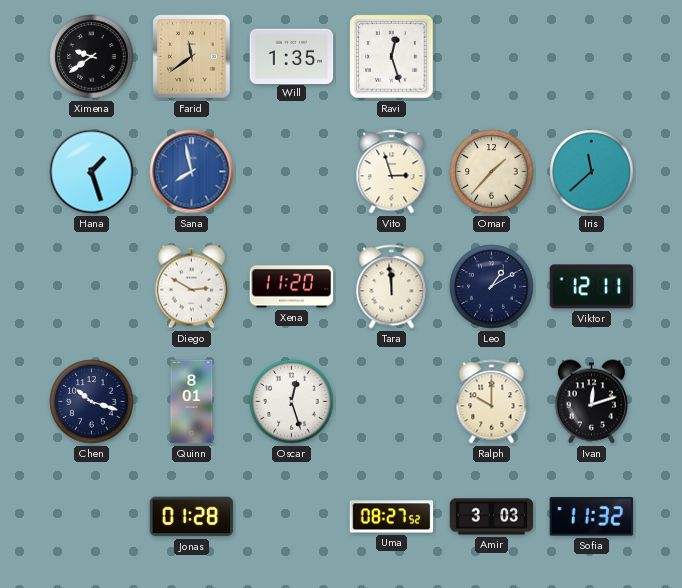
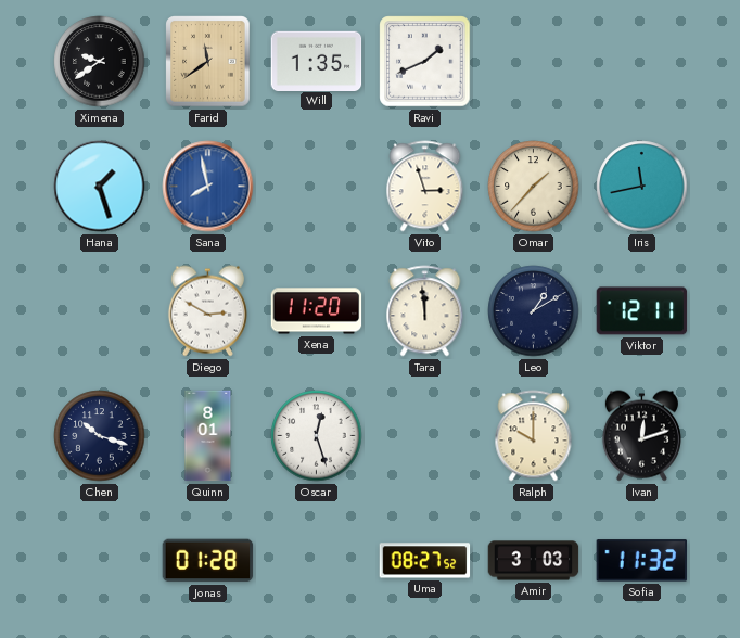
Ravi: 12:27 -> 1:41
Iris: 11:38 -> 11:43
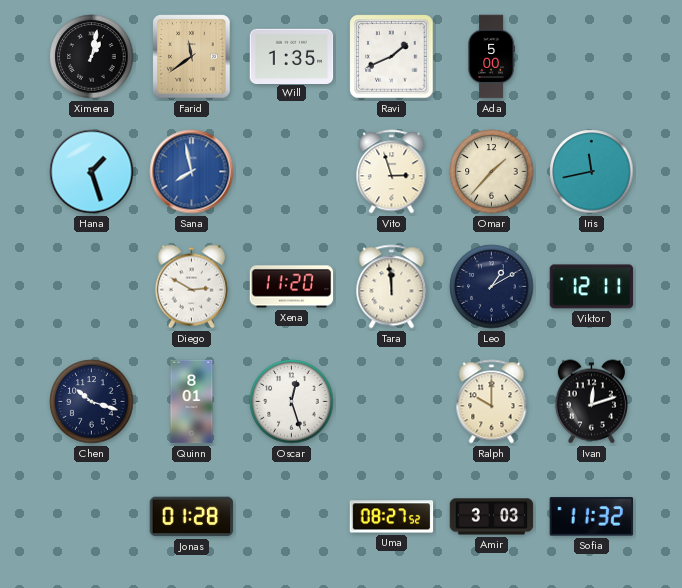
Ximena: 9:39 -> 1:02
Ada: none -> 5:00
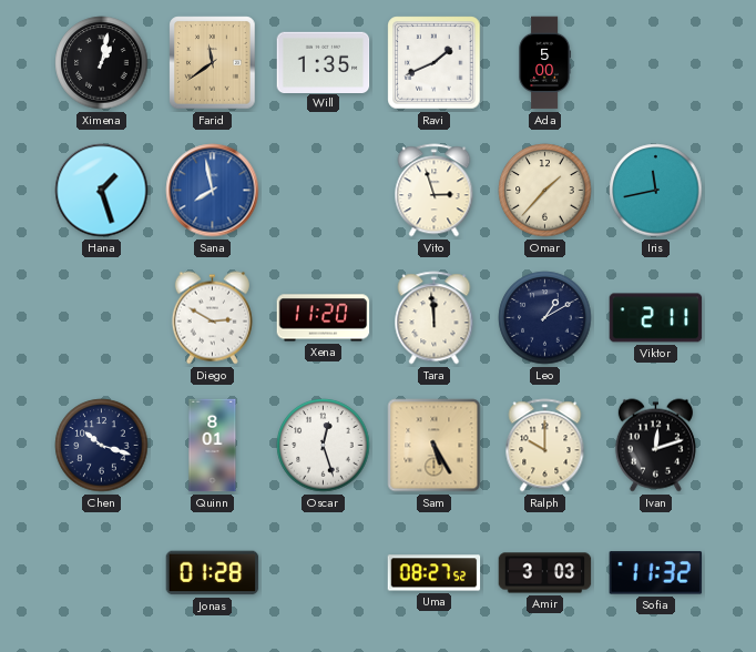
Viktor: 12:11 -> 2:11
Sam: none -> 5:25
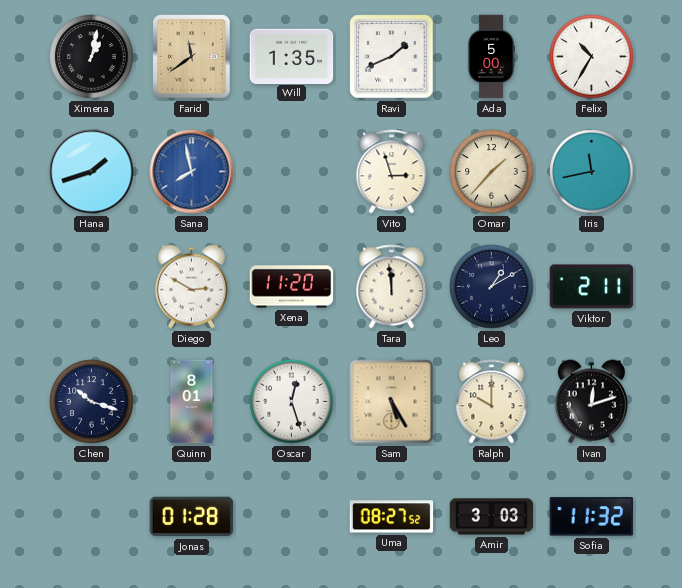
Felix: none -> 10:35
Hana: 1:27 -> 1:42
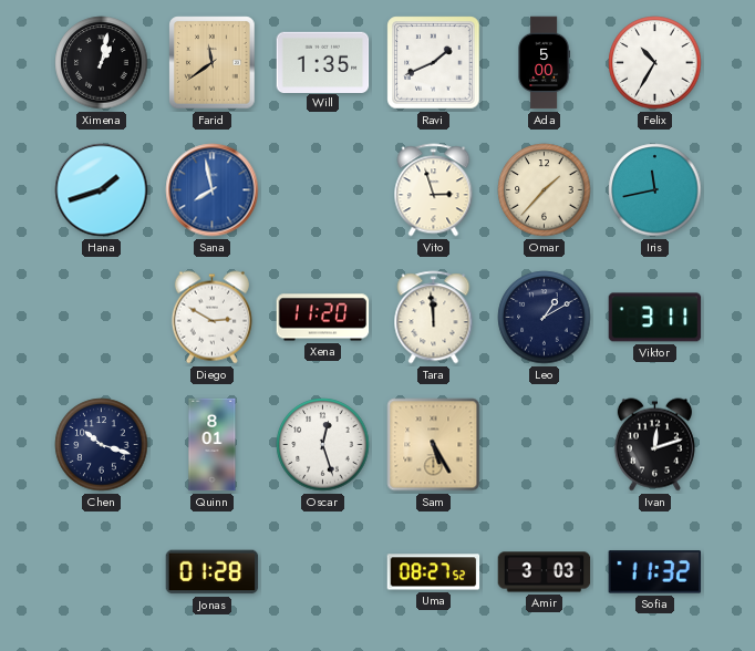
Viktor: 2:11 -> 3:11
Ralph: 10:00 -> none
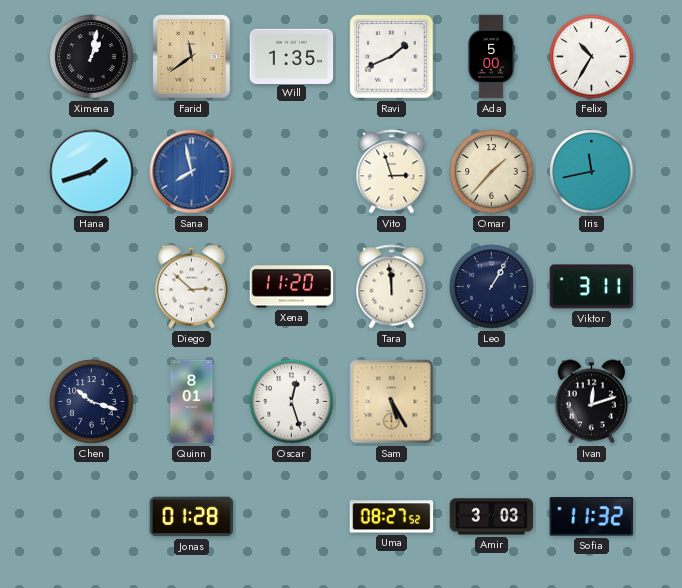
Diego: 2:50 -> 2:52
Leo: 1:10 -> 1:05
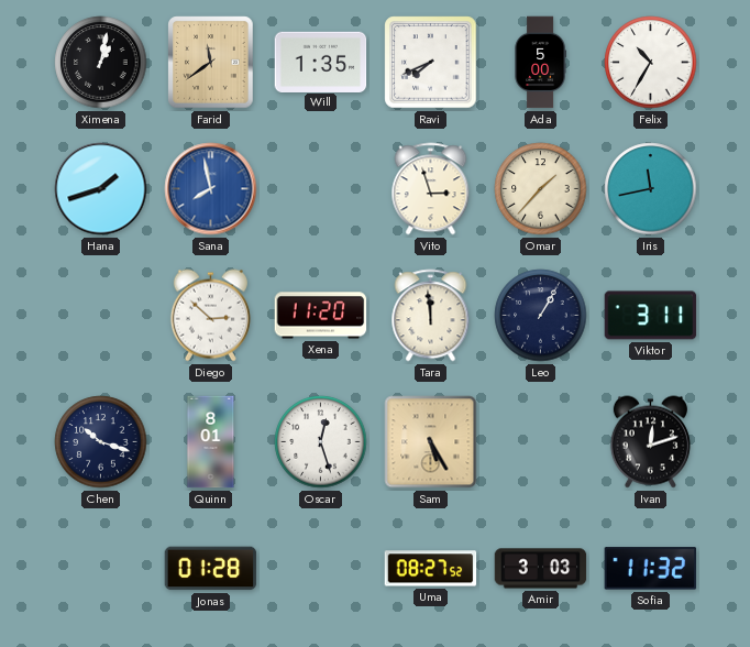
Ravi: 1:41 -> 7:41
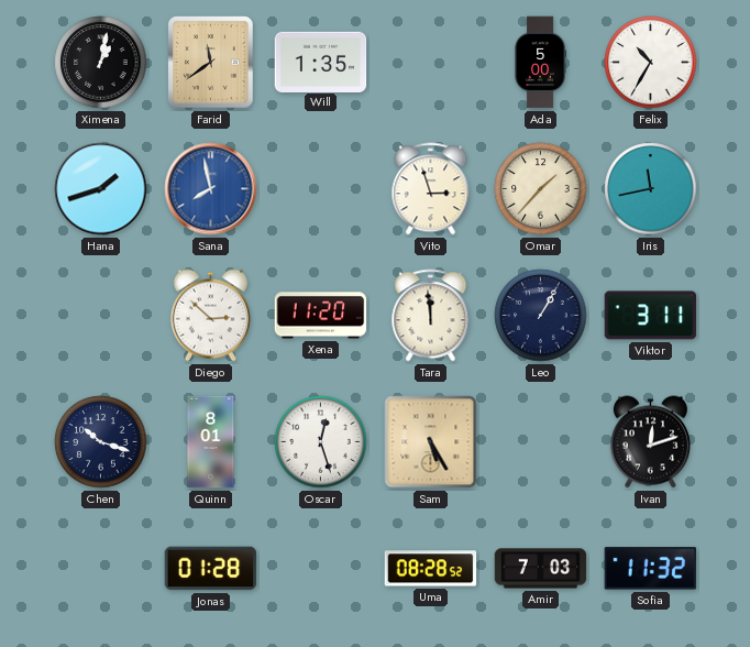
Ravi: 7:41 -> none
Uma: 08:27 -> 08:28
Amir: 3:03 -> 7:03
